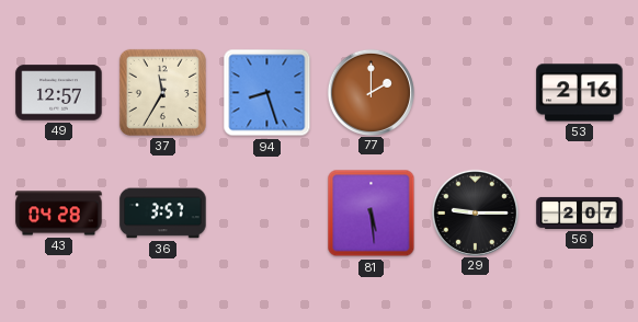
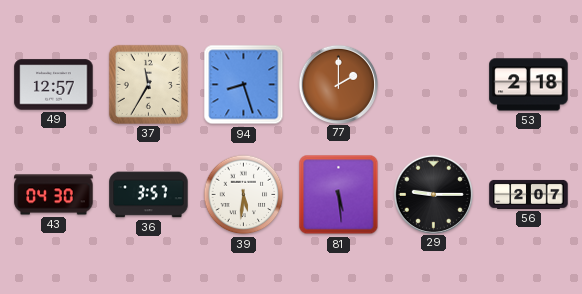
53: 2:16 -> 2:18
43: 04:28 -> 04:30
39: none -> 5:31
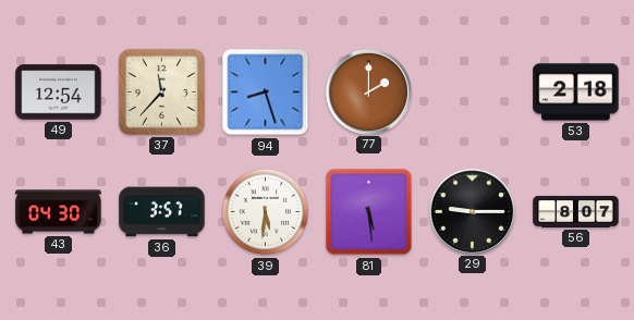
49: 12:57 -> 12:54
37: 11:35 -> 11:37
56: 2:07 -> 8:07
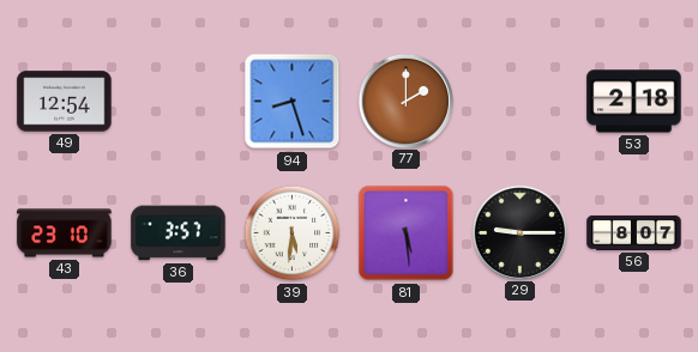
37: 11:37 -> none
43: 04:30 -> 23:10
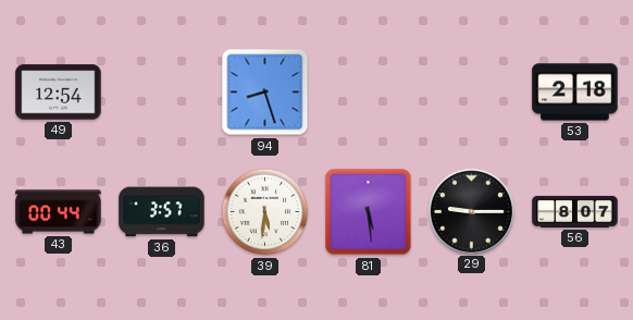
77: 2:00 -> none
43: 23:10 -> 00:44
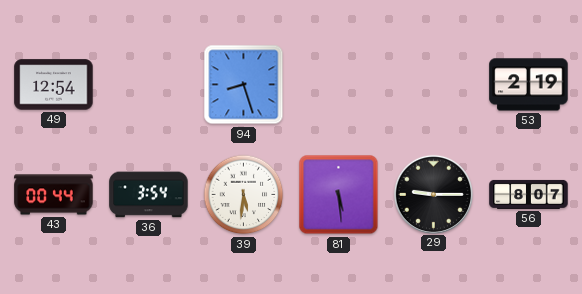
53: 2:18 -> 2:19
36: 3:57 -> 3:54
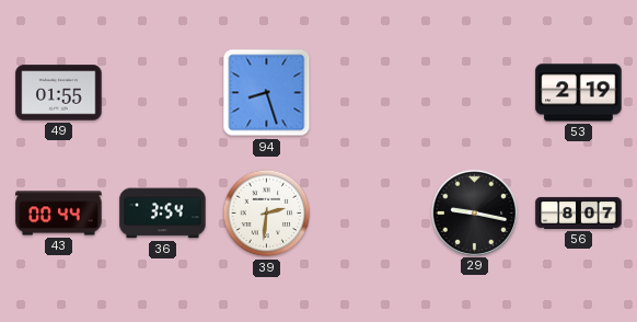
49: 12:54 -> 01:55
39: 5:31 -> 2:31
81: 5:29 -> none
29: 9:15 -> 9:17
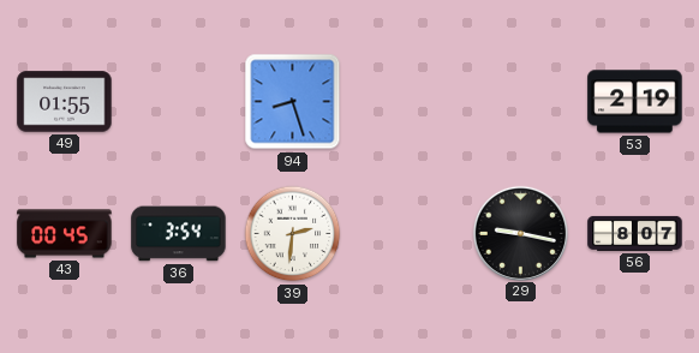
43: 00:44 -> 00:45
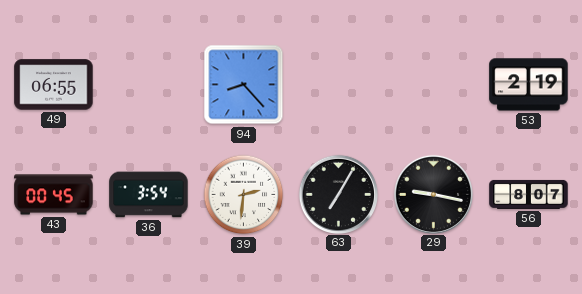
49: 01:55 -> 06:55
94: 8:27 -> 8:23
63: none -> 7:05
